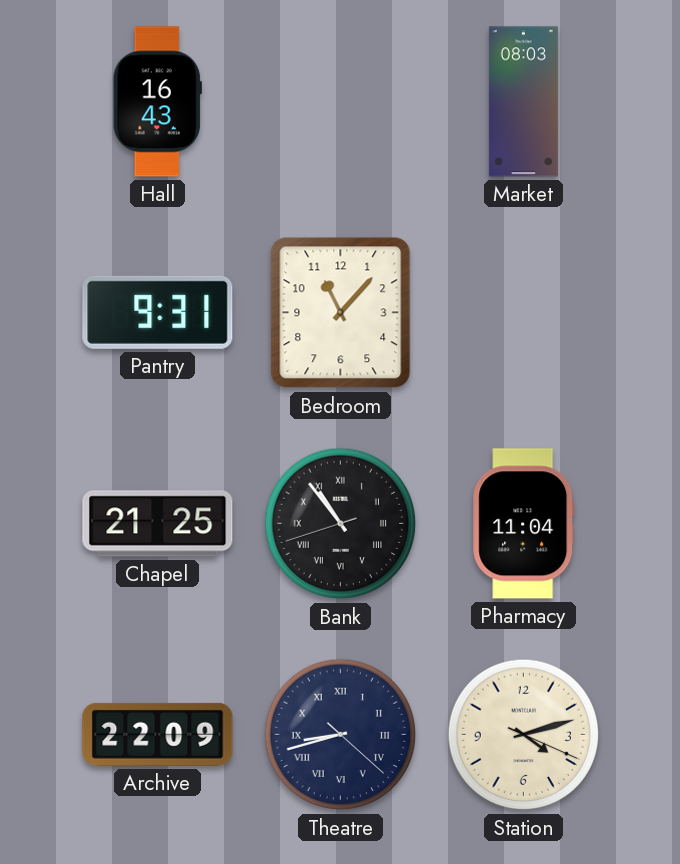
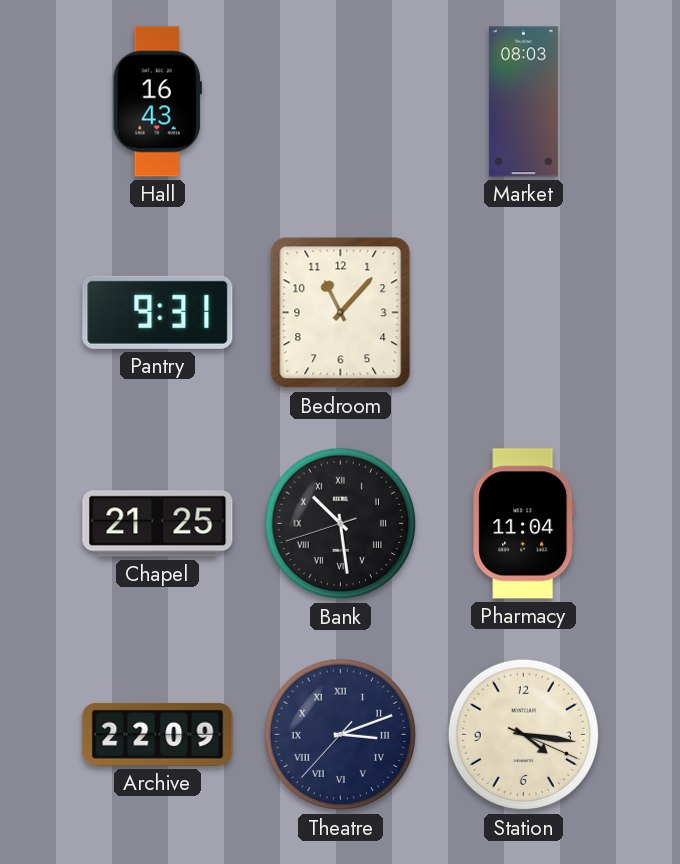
Bank: 10:53 -> 10:28
Theatre: 8:42 -> 3:11
Station: 4:12 -> 4:16
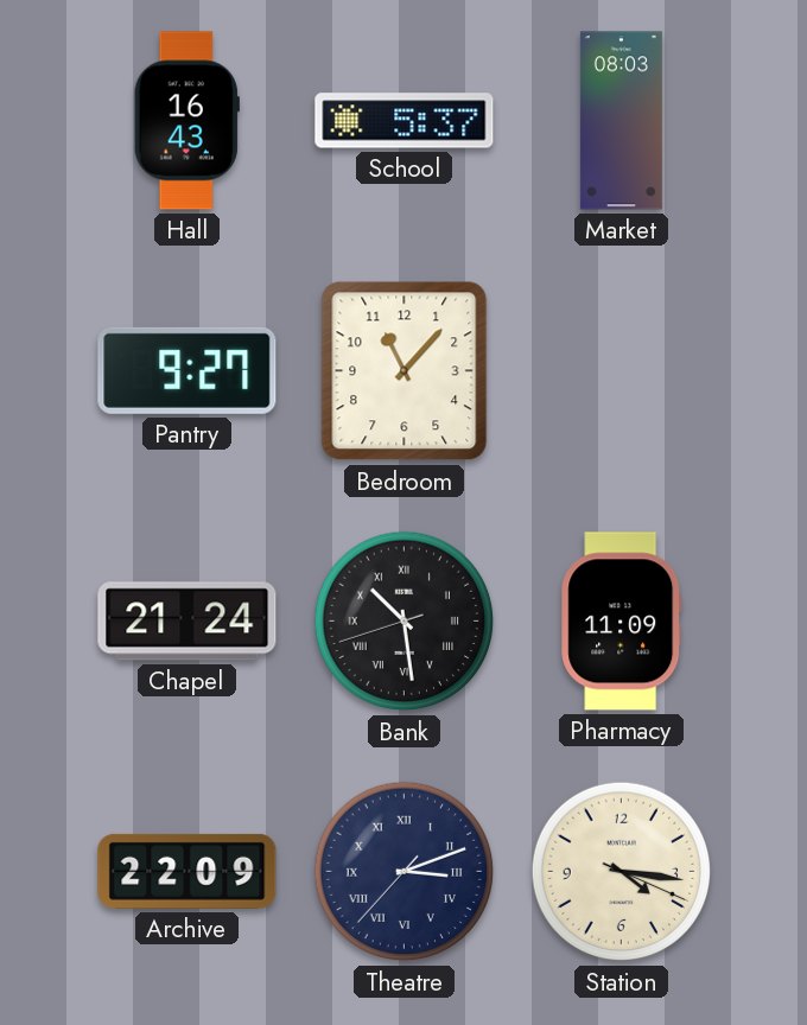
School: none -> 5:37
Pantry: 9:31 -> 9:27
Chapel: 21:25 -> 21:24
Pharmacy: 11:04 -> 11:09
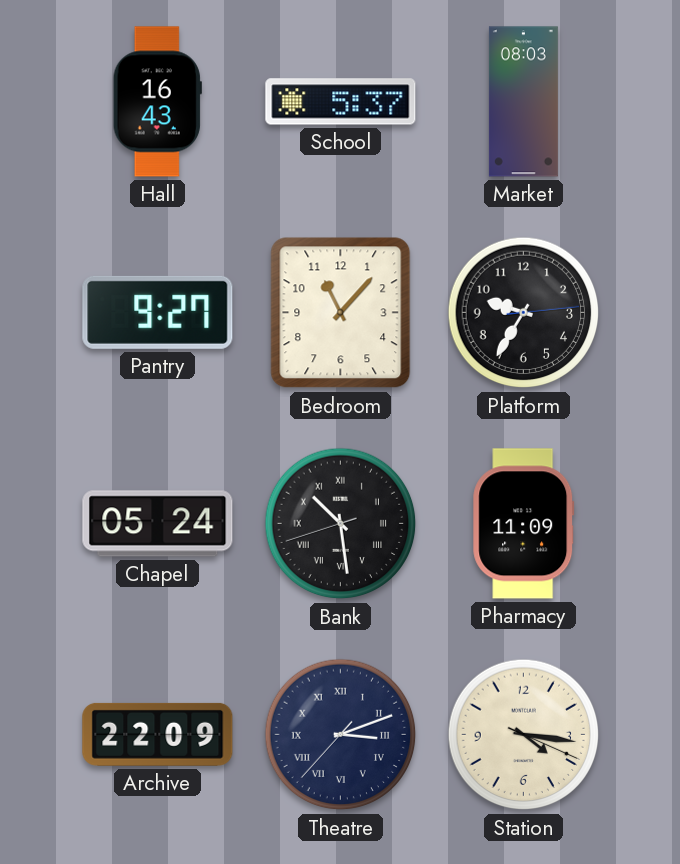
Platform: none -> 9:35
Chapel: 21:24 -> 05:24
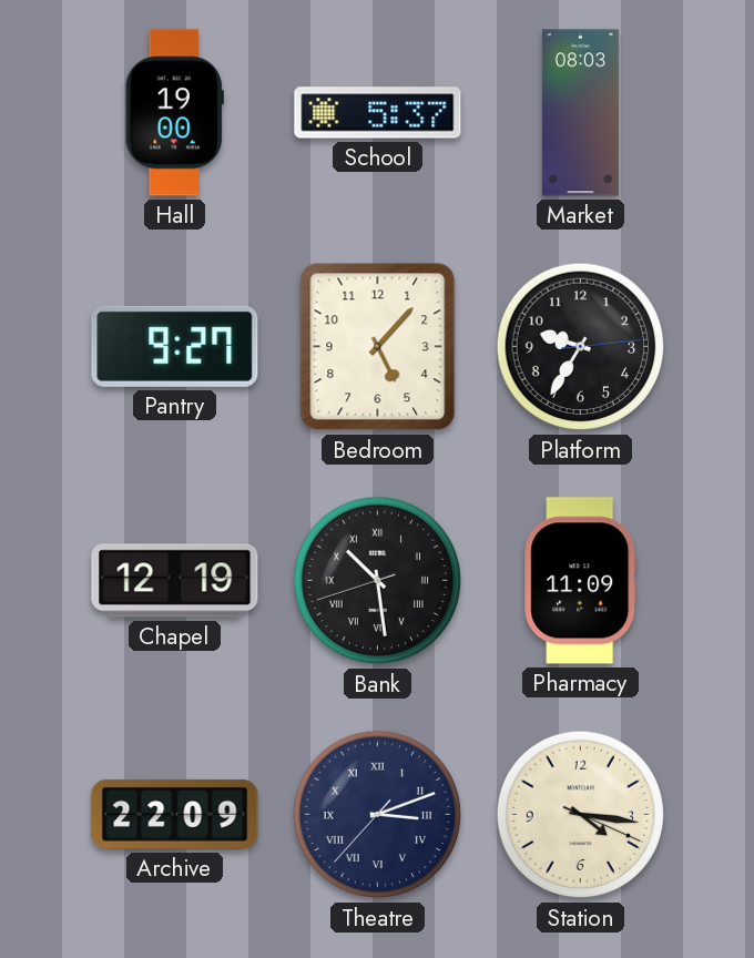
Hall: 16:43 -> 19:00
Bedroom: 11:07 -> 5:07
Chapel: 05:24 -> 12:19
